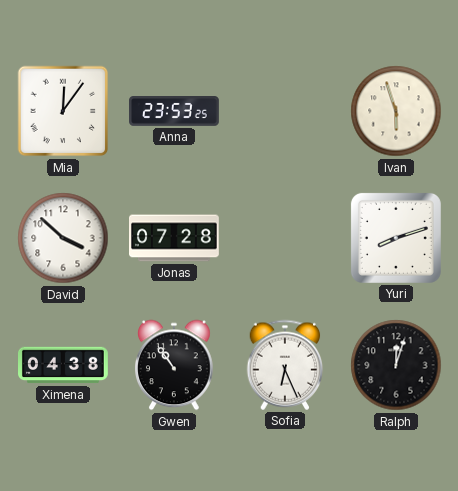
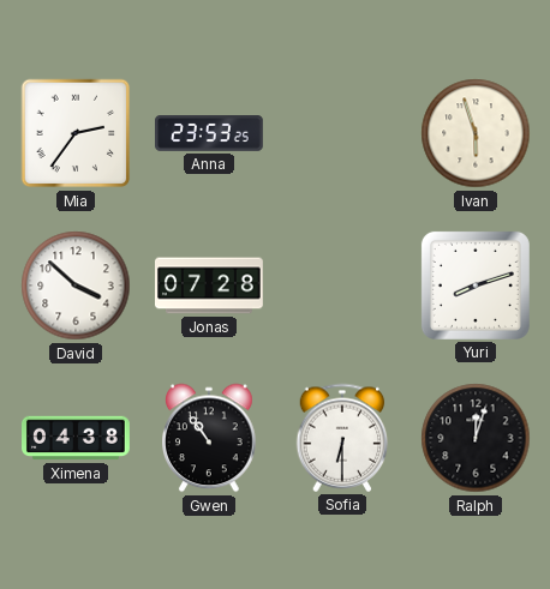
Mia: 12:06 -> 2:36
Sofia: 6:26 -> 6:30
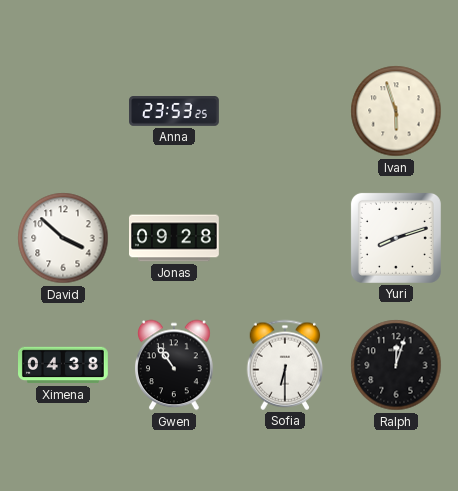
Mia: 2:36 -> none
Jonas: 07:28 -> 09:28
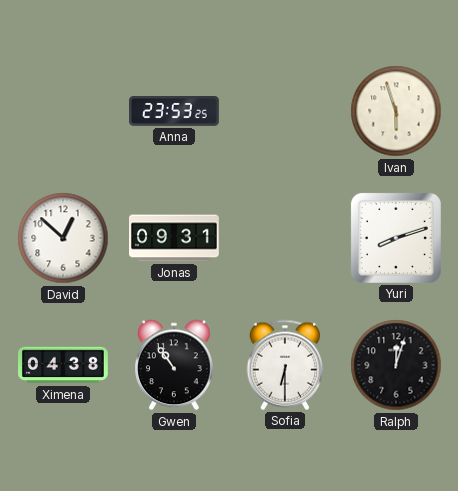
David: 3:52 -> 12:52
Jonas: 09:28 -> 09:31
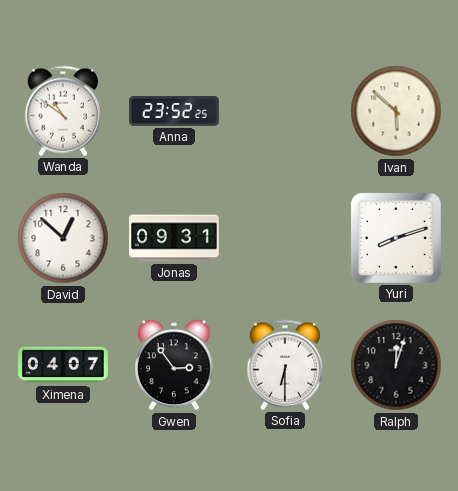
Wanda: none -> 10:51
Anna: 23:53 -> 23:52
Ivan: 5:57 -> 5:52
Ximena: 04:38 -> 04:07
Gwen: 10:54 -> 2:54
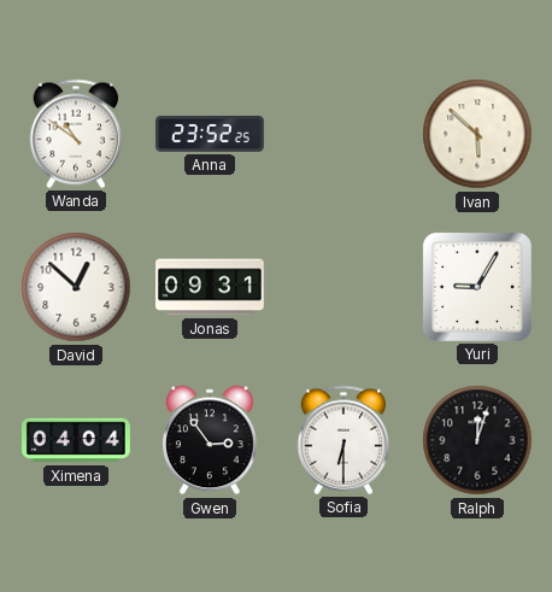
Yuri: 8:12 -> 9:05
Ximena: 04:07 -> 04:04
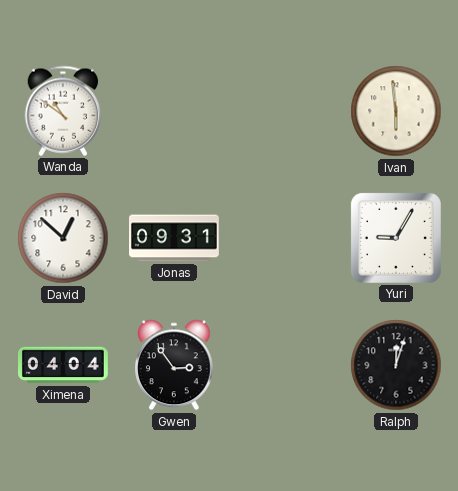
Anna: 23:52 -> none
Ivan: 5:52 -> 5:59
Sofia: 6:30 -> none
